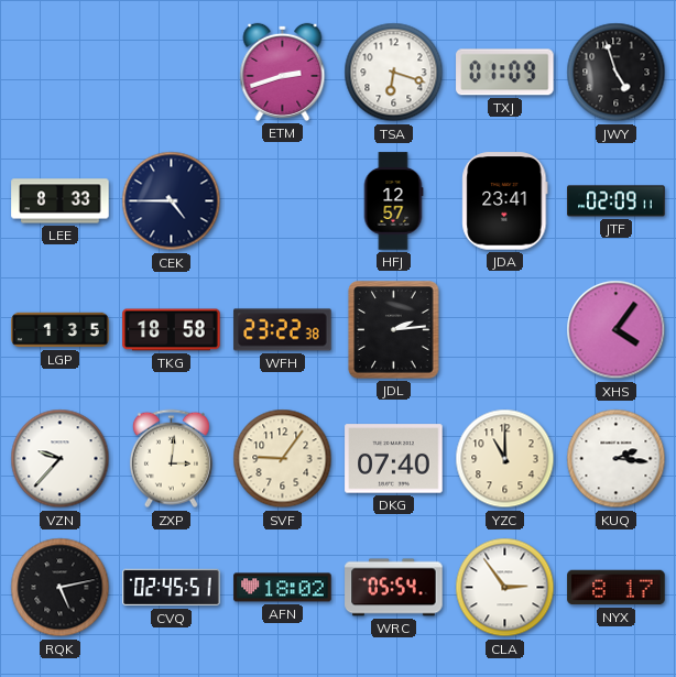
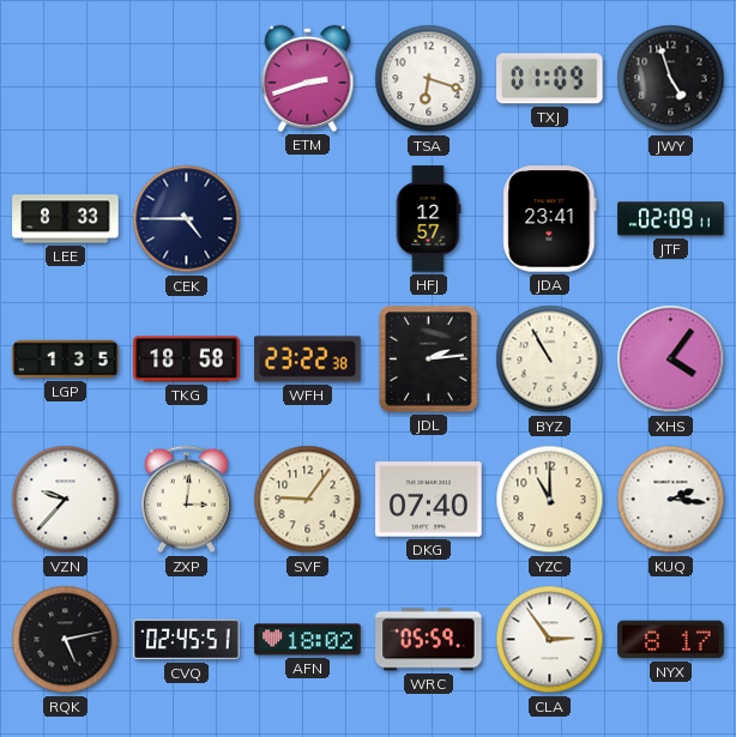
BYZ: none -> 10:55
WRC: 05:54 -> 05:59
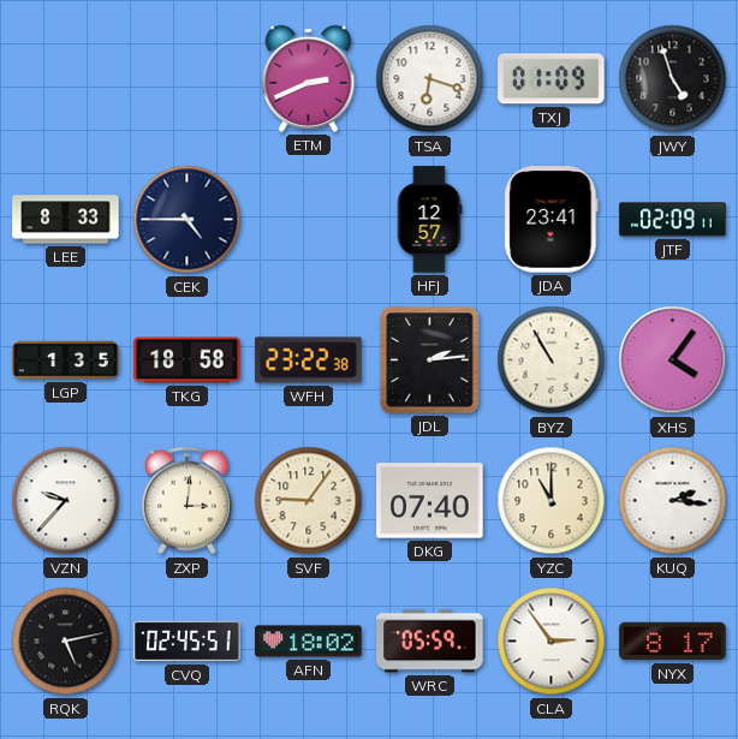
ETM: 2:42 -> 2:41
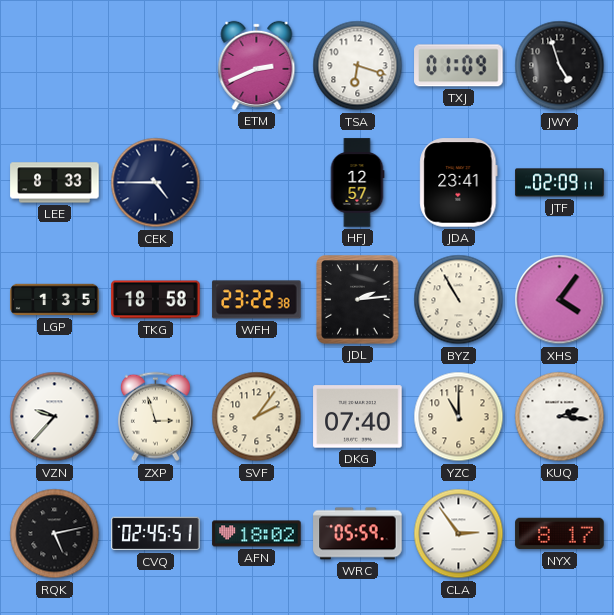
ZXP: 3:01 -> 2:57
SVF: 9:06 -> 2:06
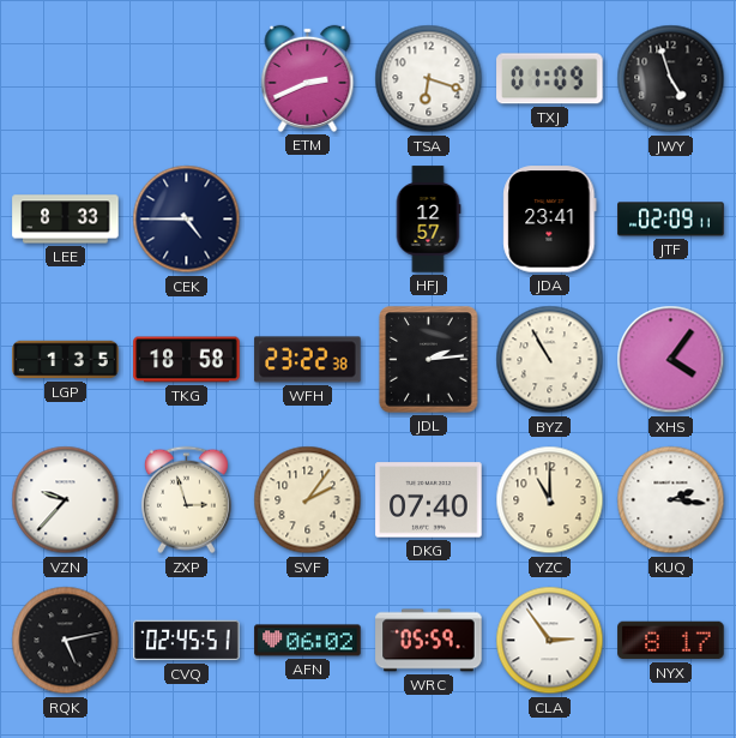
AFN: 18:02 -> 06:02
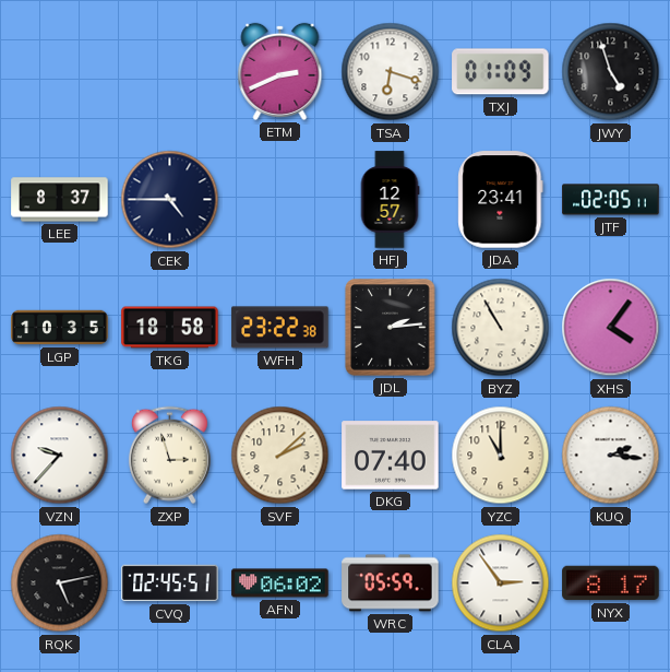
LEE: 8:33 -> 8:37
JTF: 02:09 -> 02:05
LGP: 1:35 -> 10:35
SVF: 2:06 -> 2:08
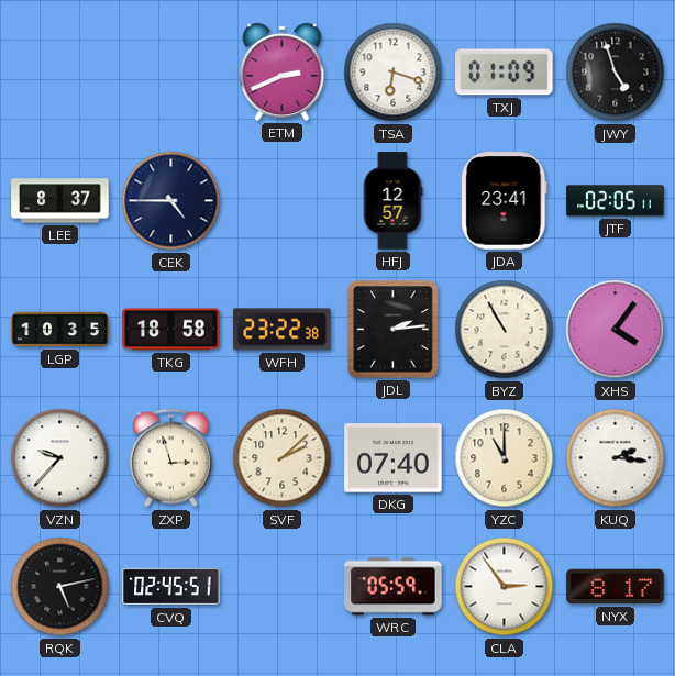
AFN: 06:02 -> none
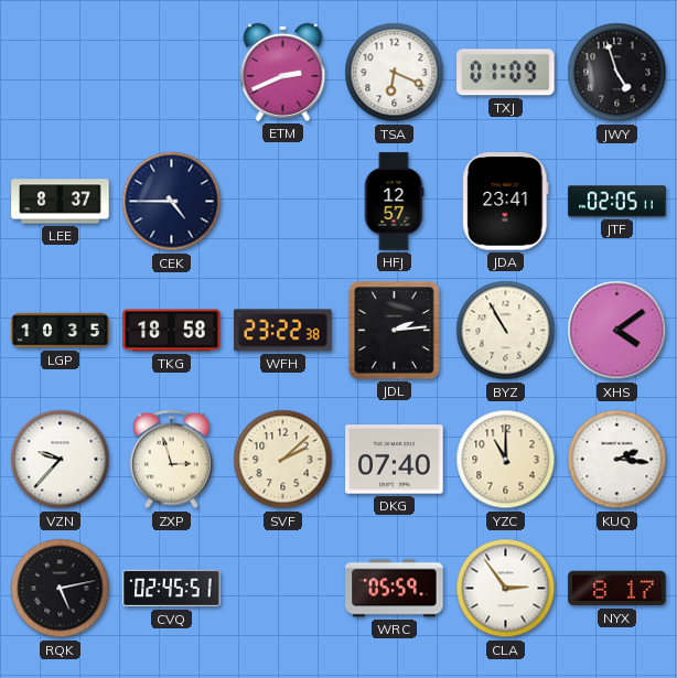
TSA: 6:18 -> 6:19
XHS: 4:06 -> 4:09
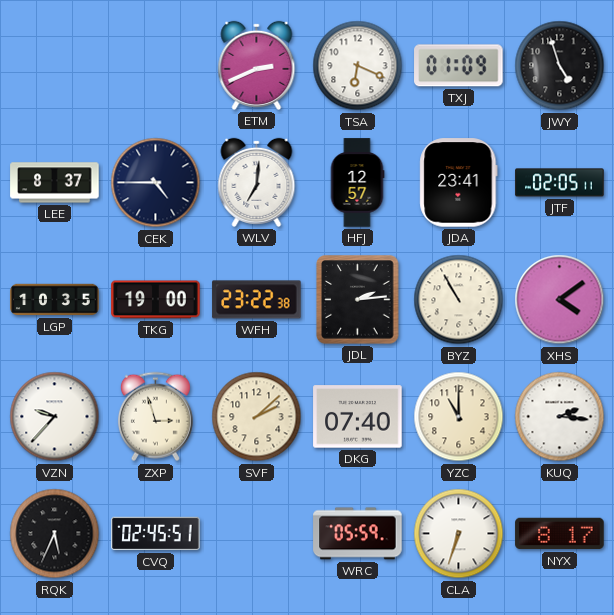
WLV: none -> 7:01
TKG: 18:58 -> 19:00
RQK: 5:13 -> 5:34
CLA: 2:54 -> 6:33
